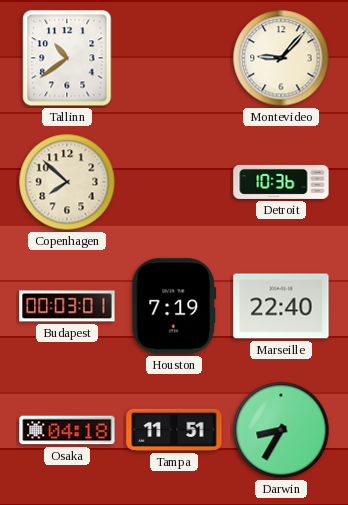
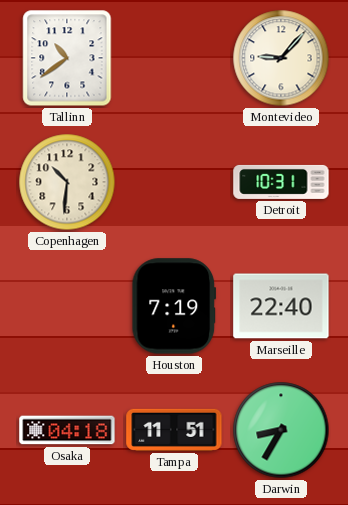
Copenhagen: 7:52 -> 10:31
Detroit: 10:36 -> 10:31
Budapest: 00:03 -> none
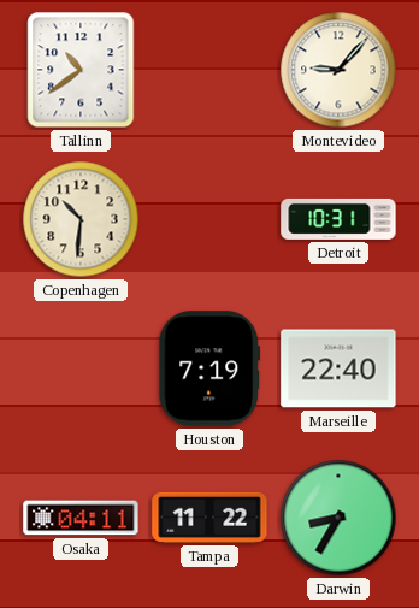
Osaka: 04:18 -> 04:11
Tampa: 11:51 -> 11:22
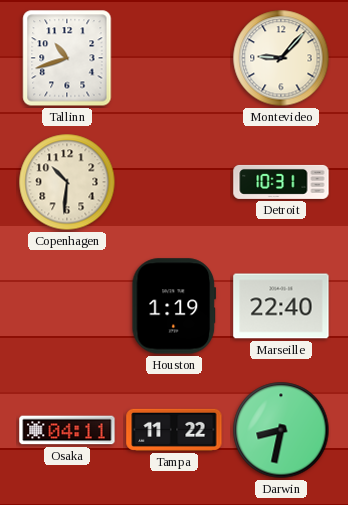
Tallinn: 10:39 -> 10:42
Houston: 7:19 -> 1:19
Darwin: 8:35 -> 8:32
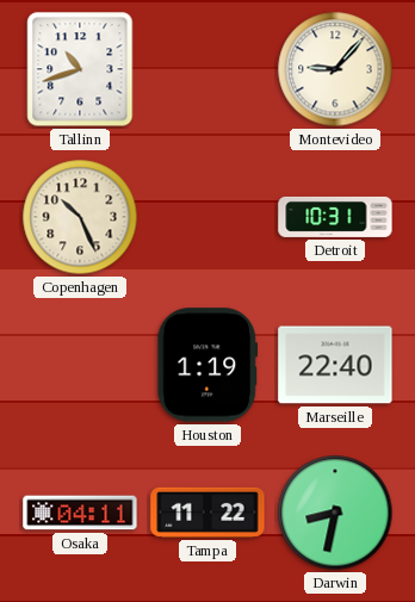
Copenhagen: 10:31 -> 10:26
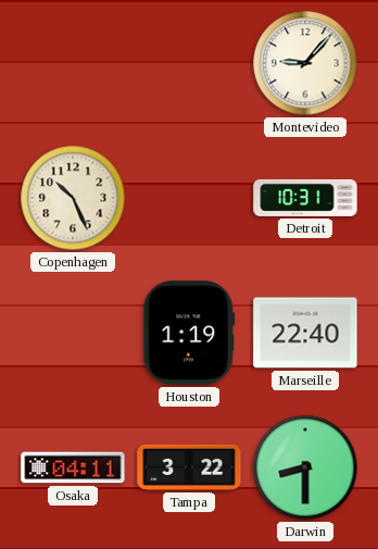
Tallinn: 10:42 -> none
Tampa: 11:22 -> 3:22
Darwin: 8:32 -> 8:30
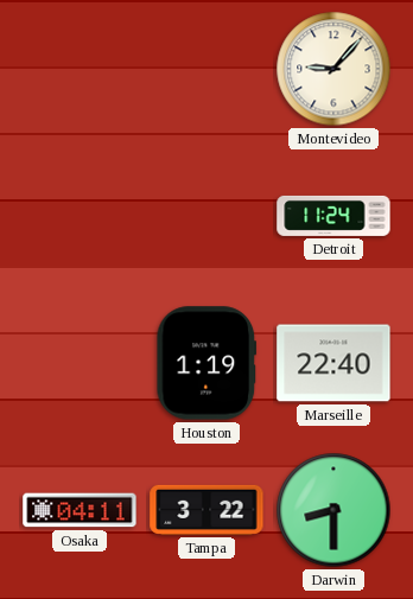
Copenhagen: 10:26 -> none
Detroit: 10:31 -> 11:24
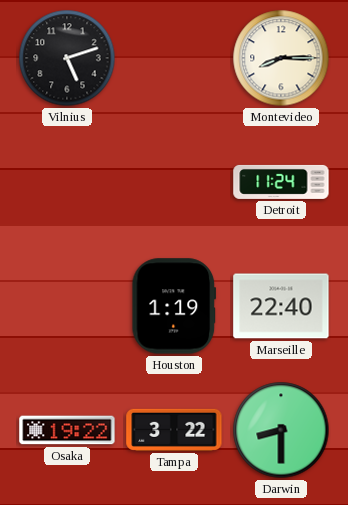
Vilnius: none -> 5:12
Montevideo: 9:07 -> 8:15
Osaka: 04:11 -> 19:22
